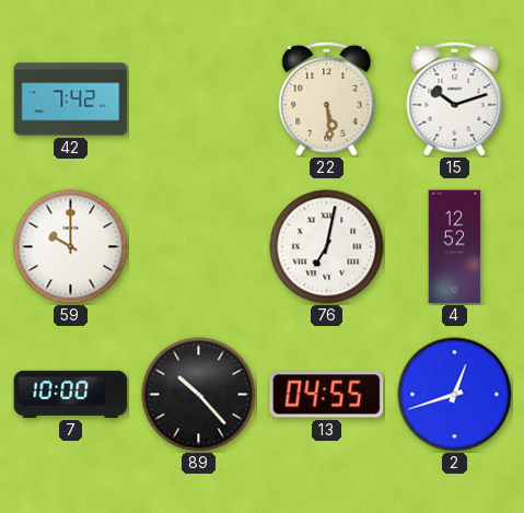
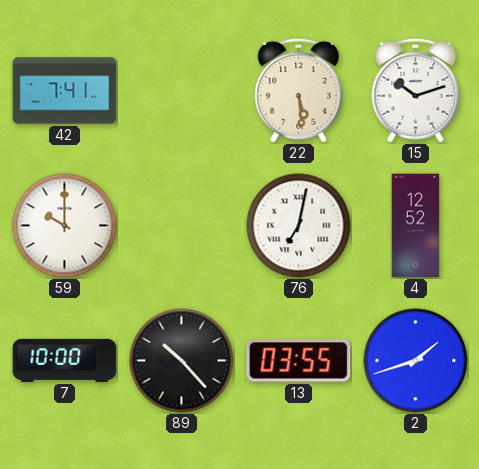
42: 7:42 -> 7:41
13: 04:55 -> 03:55
2: 12:42 -> 1:42
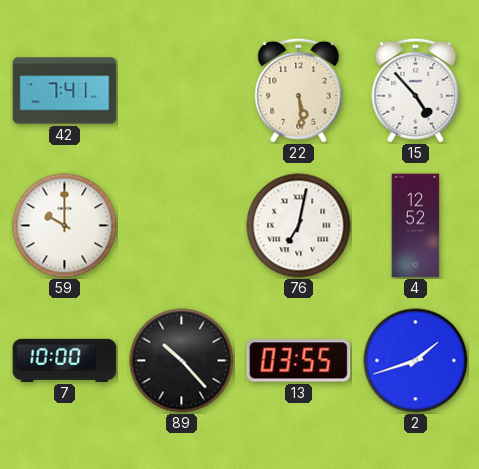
15: 10:12 -> 4:53
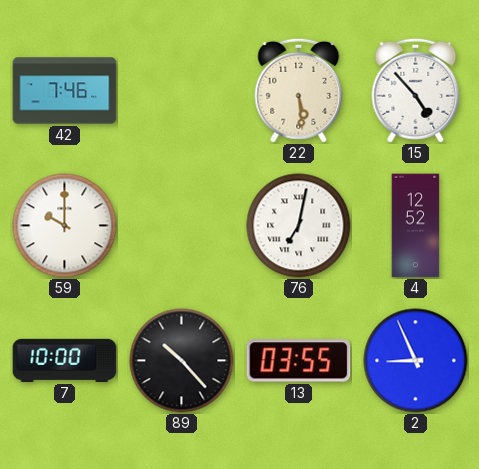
42: 7:41 -> 7:46
2: 1:42 -> 8:56
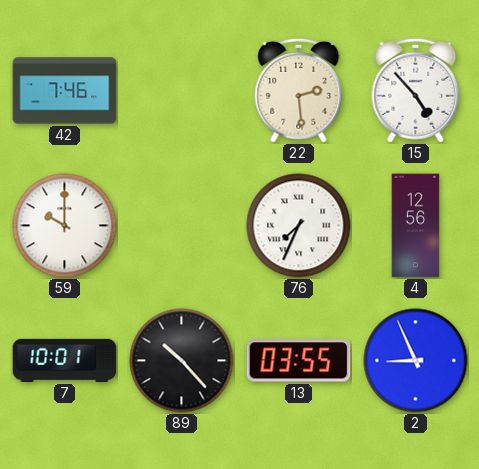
22: 5:29 -> 2:29
76: 7:02 -> 7:34
4: 12:52 -> 12:56
7: 10:00 -> 10:01
